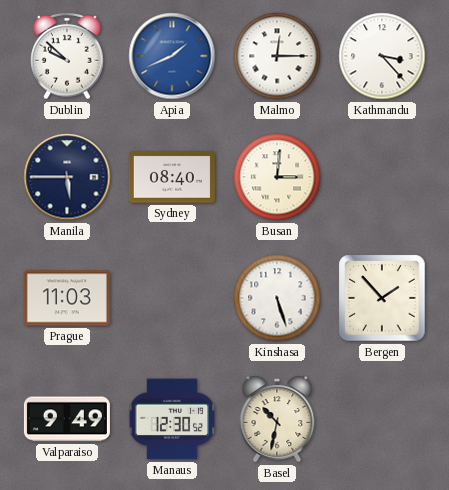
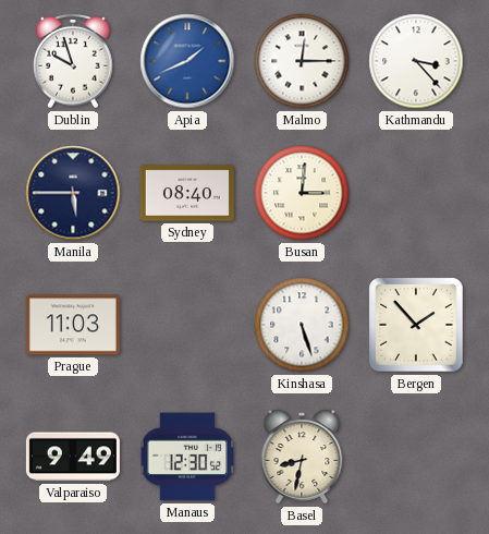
Dublin: 9:52 -> 9:57
Basel: 10:32 -> 8:32
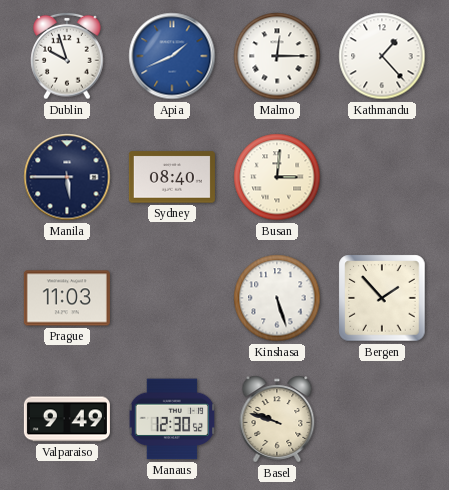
Kathmandu: 3:23 -> 1:23
Basel: 8:32 -> 9:48
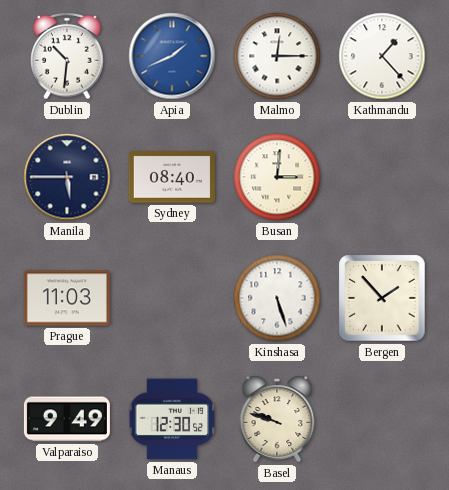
Dublin: 9:57 -> 10:31
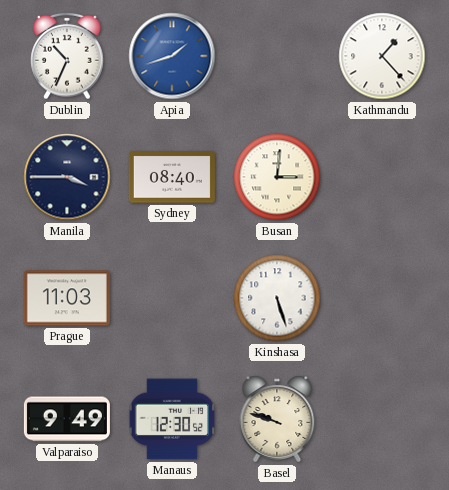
Dublin: 10:31 -> 10:34
Apia: 1:41 -> 1:42
Malmo: 12:15 -> none
Manila: 5:45 -> 3:45
Bergen: 1:53 -> none
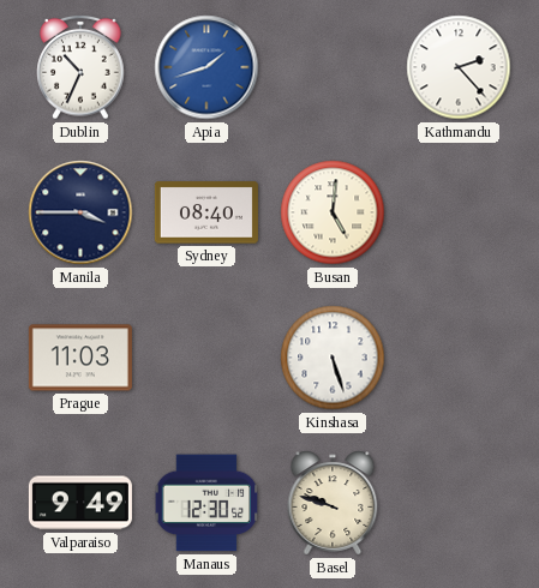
Kathmandu: 1:23 -> 2:23
Busan: 3:01 -> 5:01
